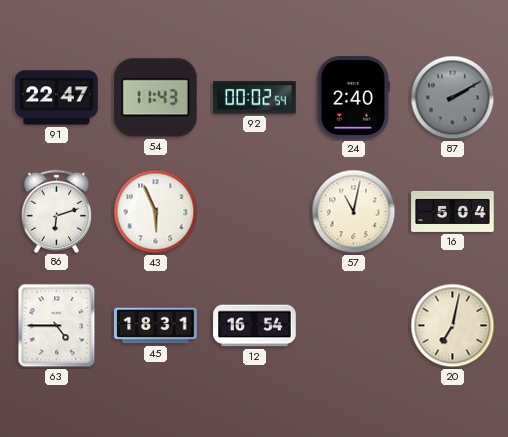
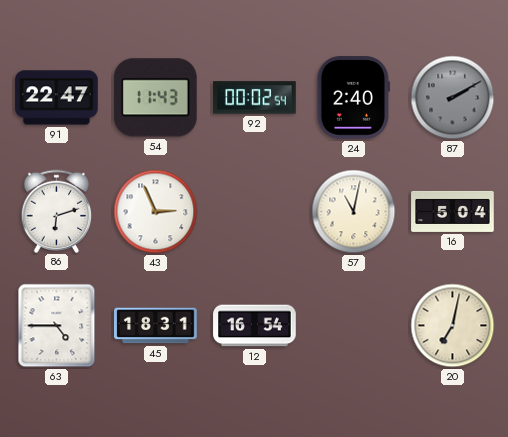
43: 5:56 -> 2:56
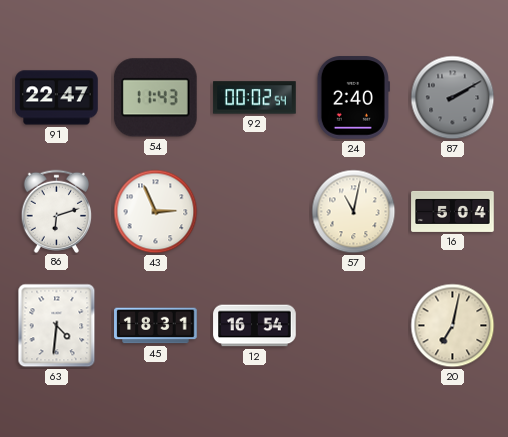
63: 4:45 -> 4:31
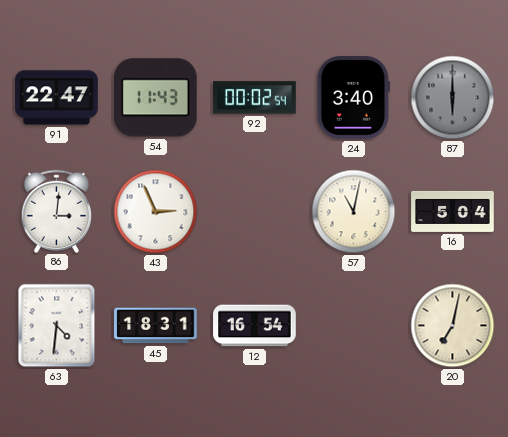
24: 2:40 -> 3:40
87: 2:10 -> 6:00
86: 6:12 -> 3:01
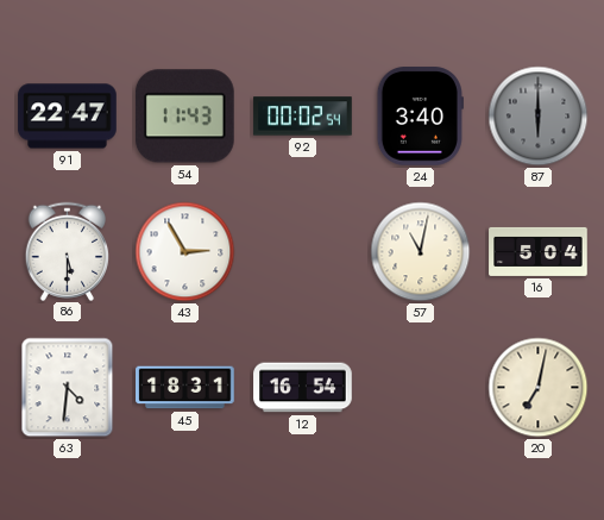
86: 3:01 -> 5:30
43: 2:56 -> 2:55
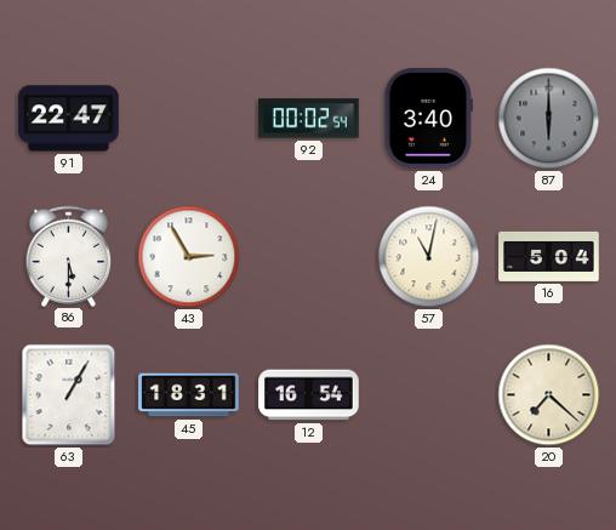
54: 11:43 -> none
63: 4:31 -> 1:05
20: 7:02 -> 7:22
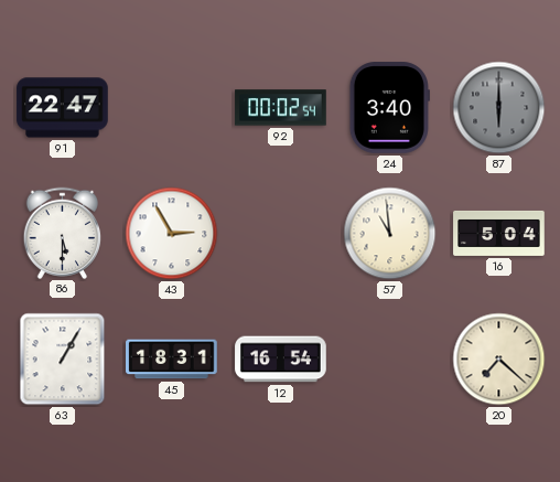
57: 11:02 -> 10:59
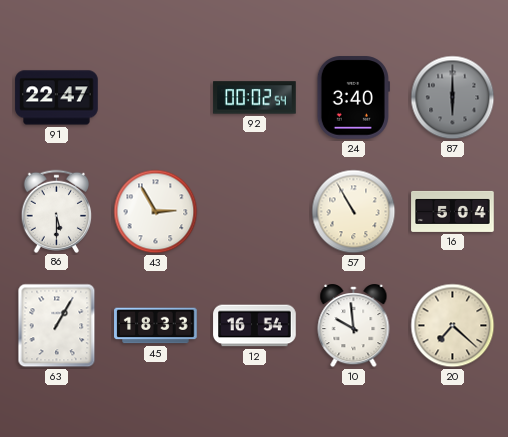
57: 10:59 -> 10:55
45: 18:31 -> 18:33
10: none -> 9:59
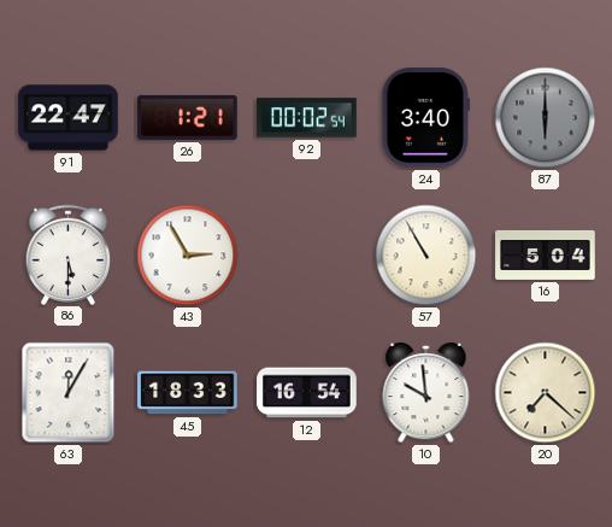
26: none -> 1:21
63: 1:05 -> 12:05
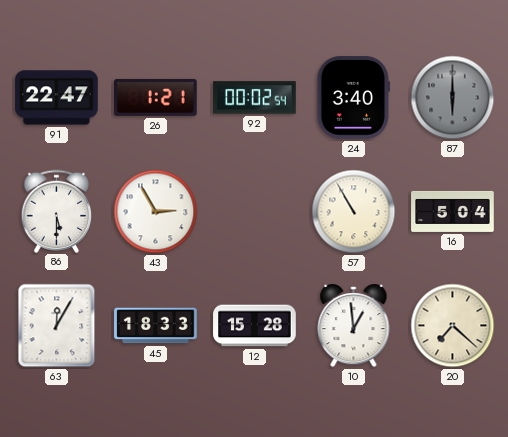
12: 16:54 -> 15:28
10: 9:59 -> 12:59
